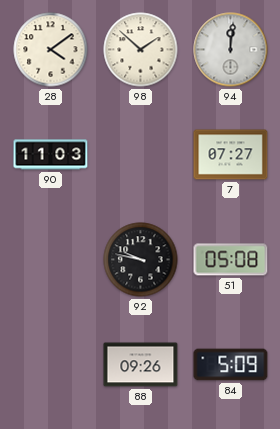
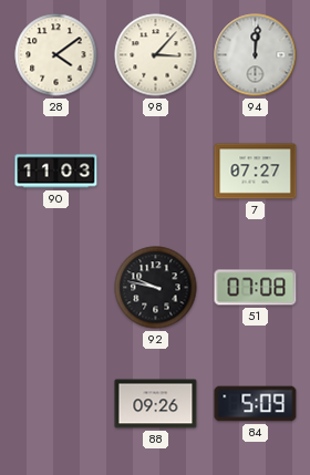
98: 1:52 -> 3:07
51: 05:08 -> 07:08
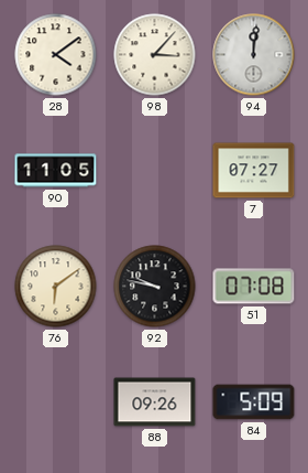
90: 11:03 -> 11:05
76: none -> 6:09
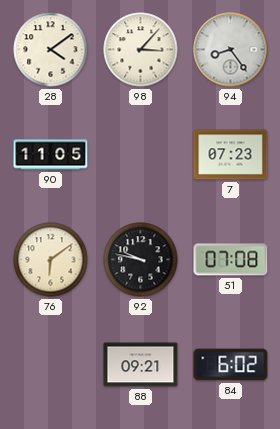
94: 12:01 -> 8:24
7: 07:27 -> 07:23
88: 09:26 -> 09:21
84: 5:09 -> 6:02
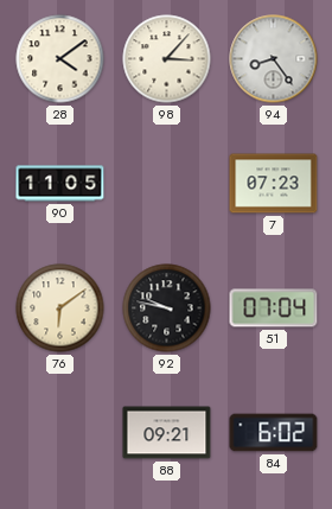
51: 07:08 -> 07:04
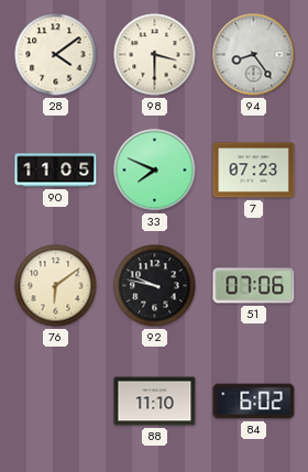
98: 3:07 -> 3:30
33: none -> 7:49
51: 07:04 -> 07:06
88: 09:21 -> 11:10
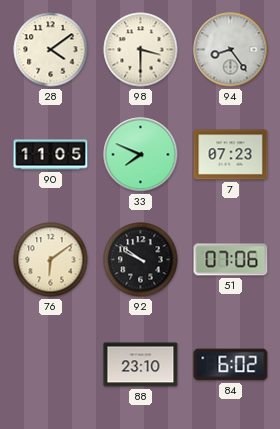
92: 9:47 -> 9:51
88: 11:10 -> 23:10
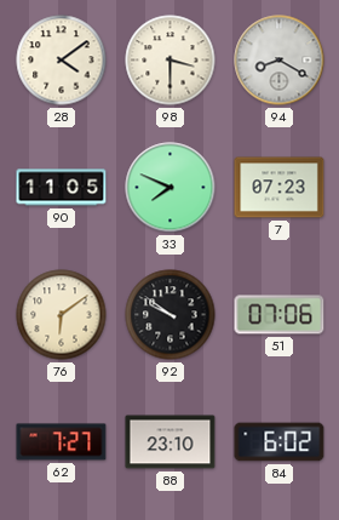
94: 8:24 -> 8:20
62: none -> 7:27
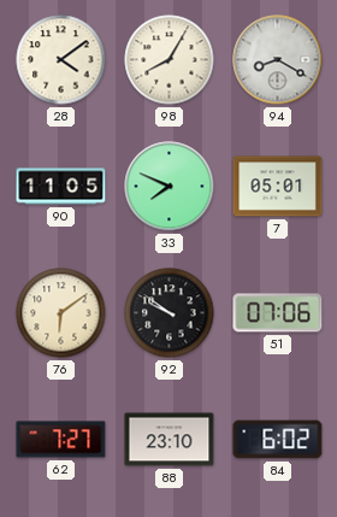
98: 3:30 -> 8:05
7: 07:23 -> 05:01
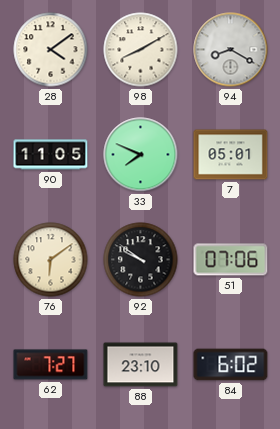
98: 8:05 -> 8:10
